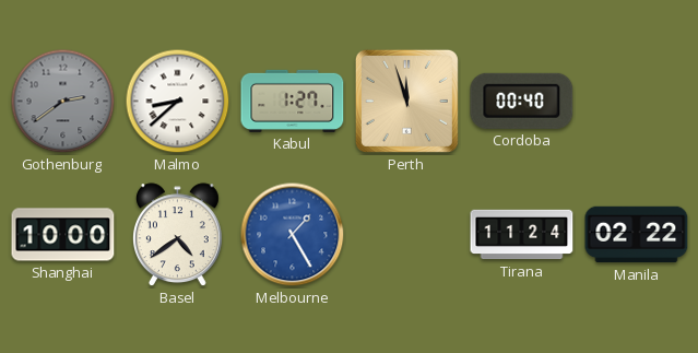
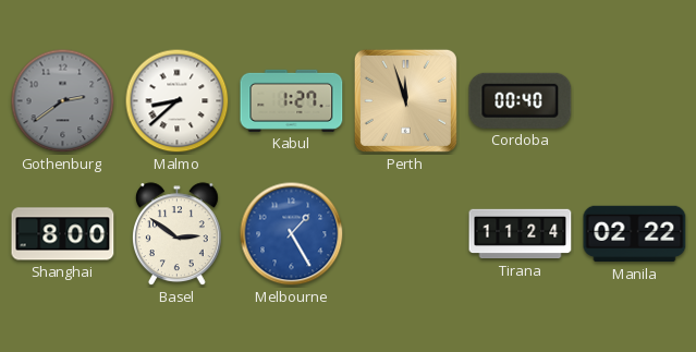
Shanghai: 10:00 -> 8:00
Basel: 4:39 -> 2:51
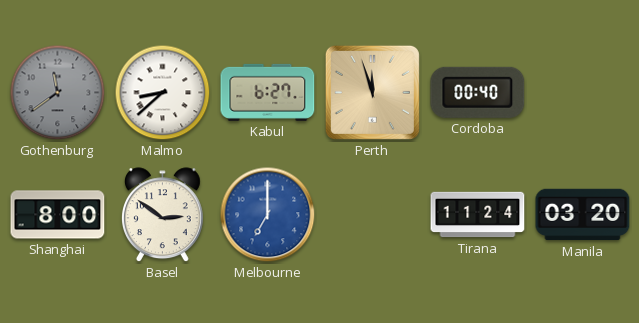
Gothenburg: 2:39 -> 11:39
Kabul: 1:27 -> 6:27
Melbourne: 1:25 -> 7:00
Manila: 02:22 -> 03:20
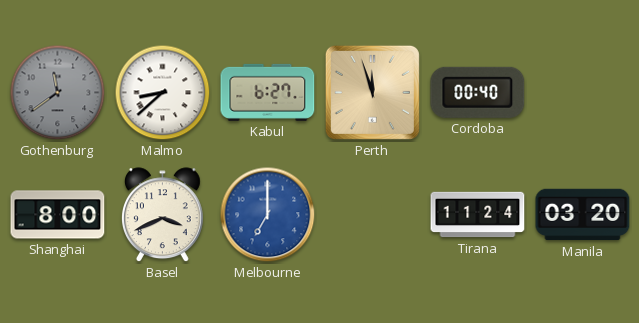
Basel: 2:51 -> 3:41
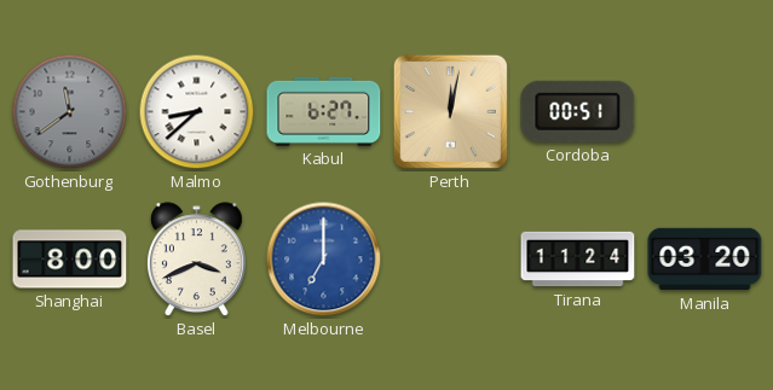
Perth: 11:57 -> 12:02
Cordoba: 00:40 -> 00:51
